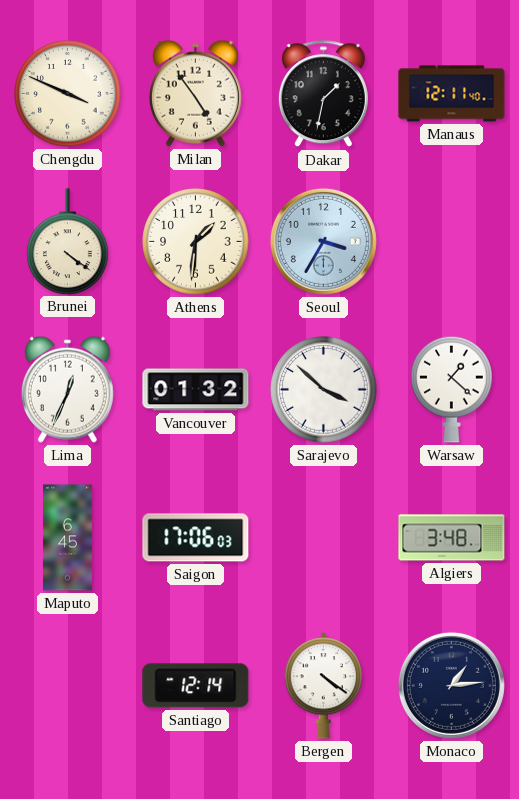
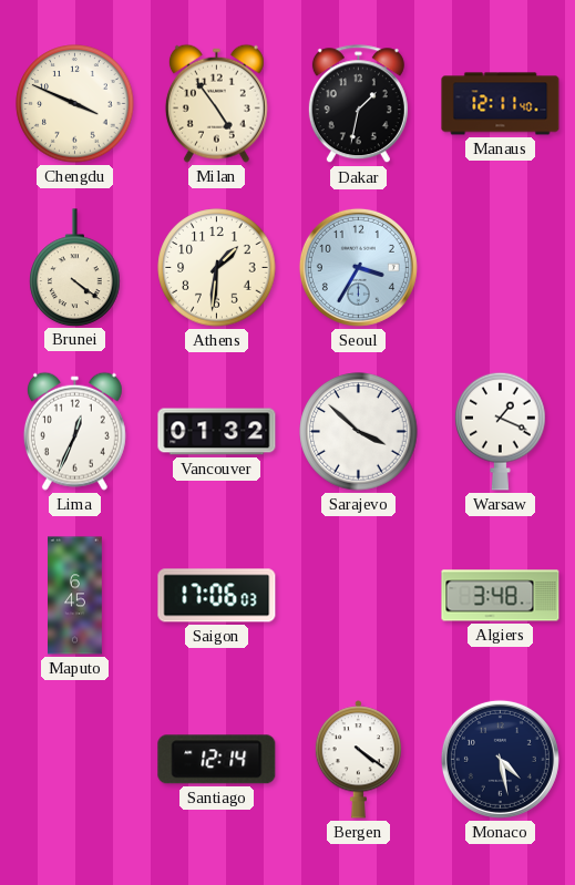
Warsaw: 1:22 -> 1:19
Monaco: 1:14 -> 4:28
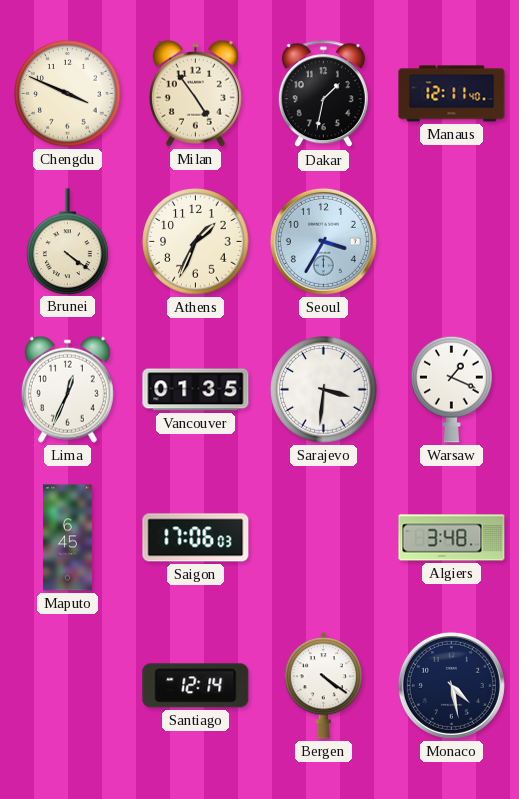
Athens: 1:31 -> 1:34
Vancouver: 01:32 -> 01:35
Sarajevo: 3:52 -> 3:31
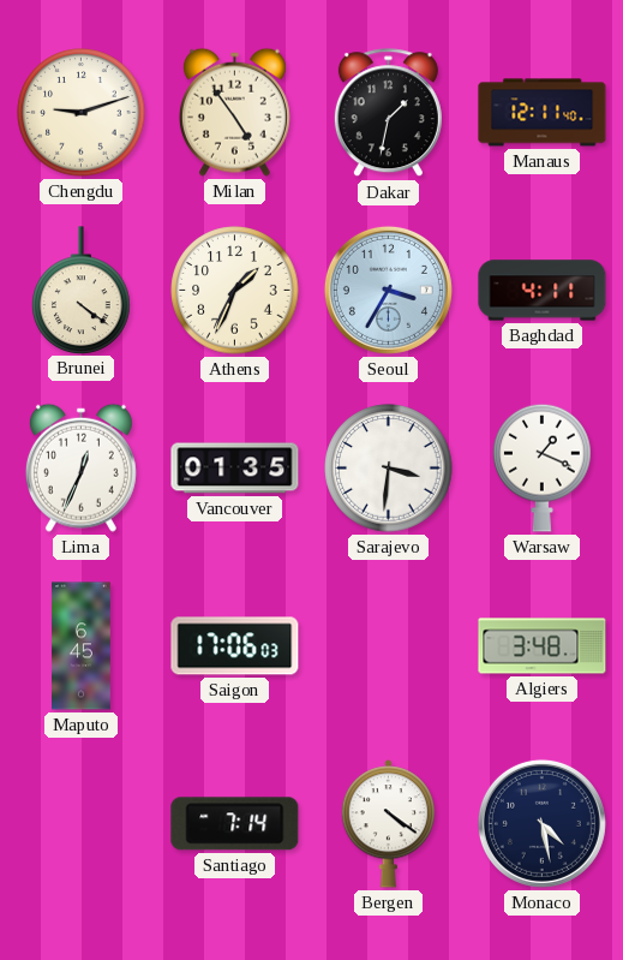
Chengdu: 3:49 -> 9:12
Baghdad: none -> 4:11
Santiago: 12:14 -> 7:14
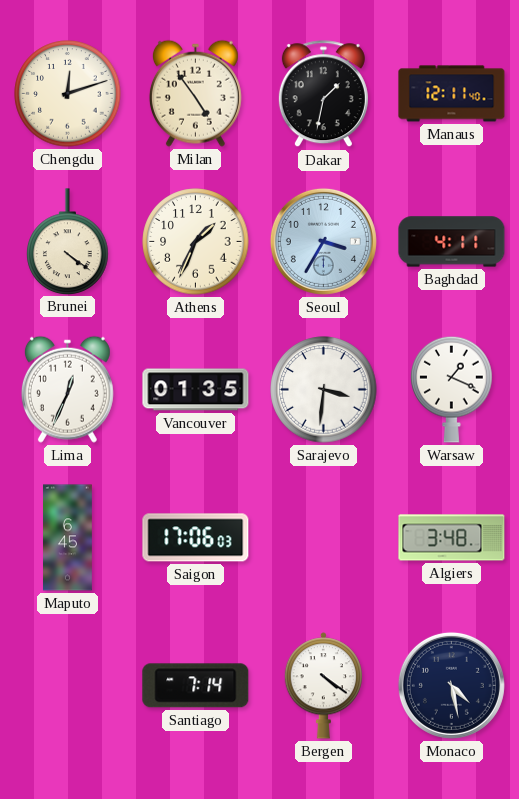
Chengdu: 9:12 -> 12:12
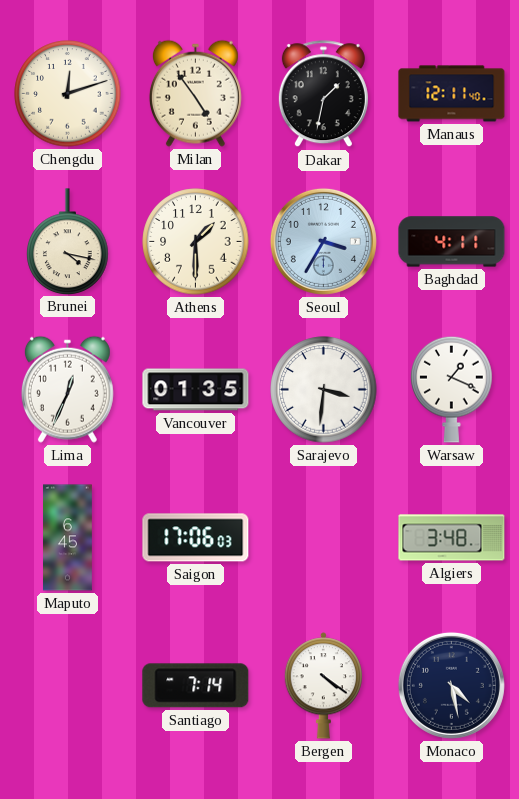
Brunei: 4:21 -> 4:17
Athens: 1:34 -> 1:30
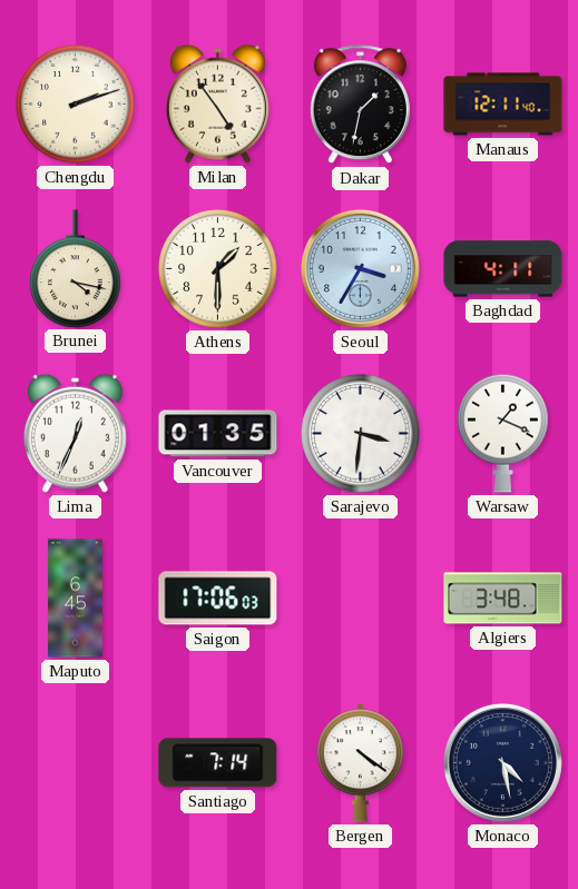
Chengdu: 12:12 -> 2:12
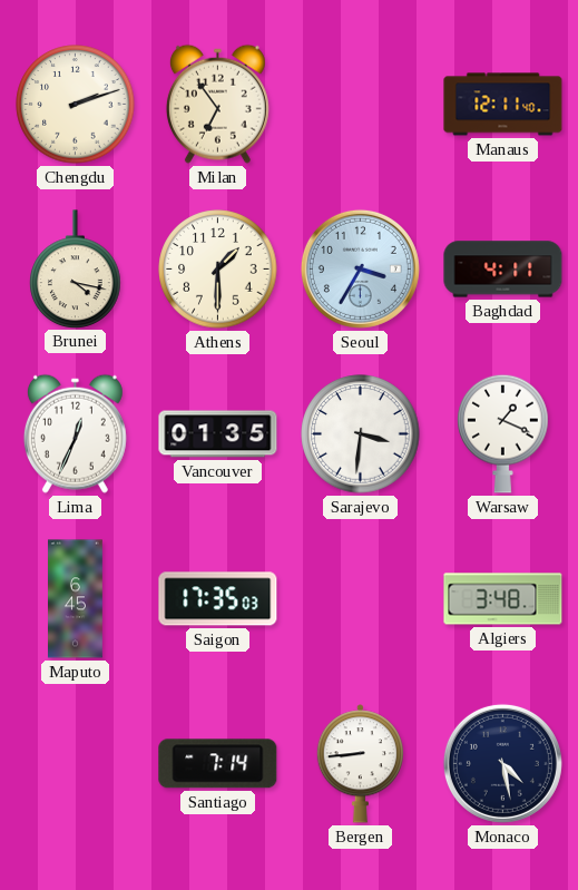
Milan: 4:54 -> 6:54
Dakar: 1:32 -> none
Saigon: 17:06 -> 17:35
Bergen: 4:21 -> 8:44
